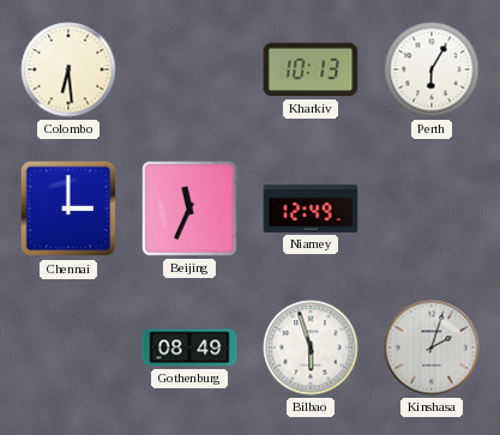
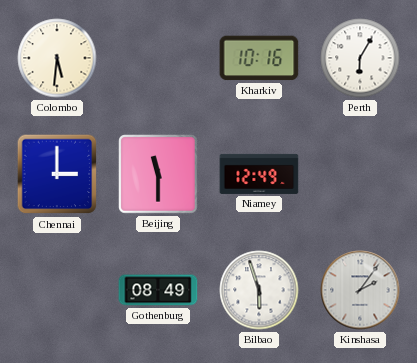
Colombo: 6:29 -> 5:31
Kharkiv: 10:13 -> 10:16
Beijing: 11:34 -> 11:30
Kinshasa: 2:03 -> 2:06
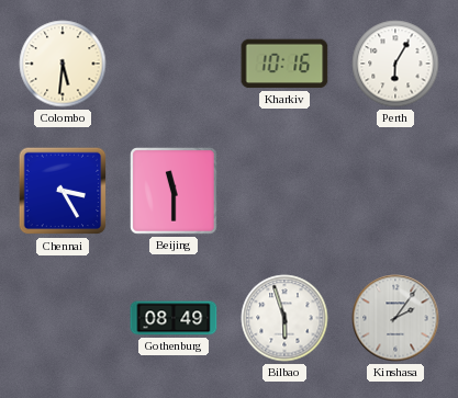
Chennai: 3:00 -> 3:25
Niamey: 12:49 -> none
